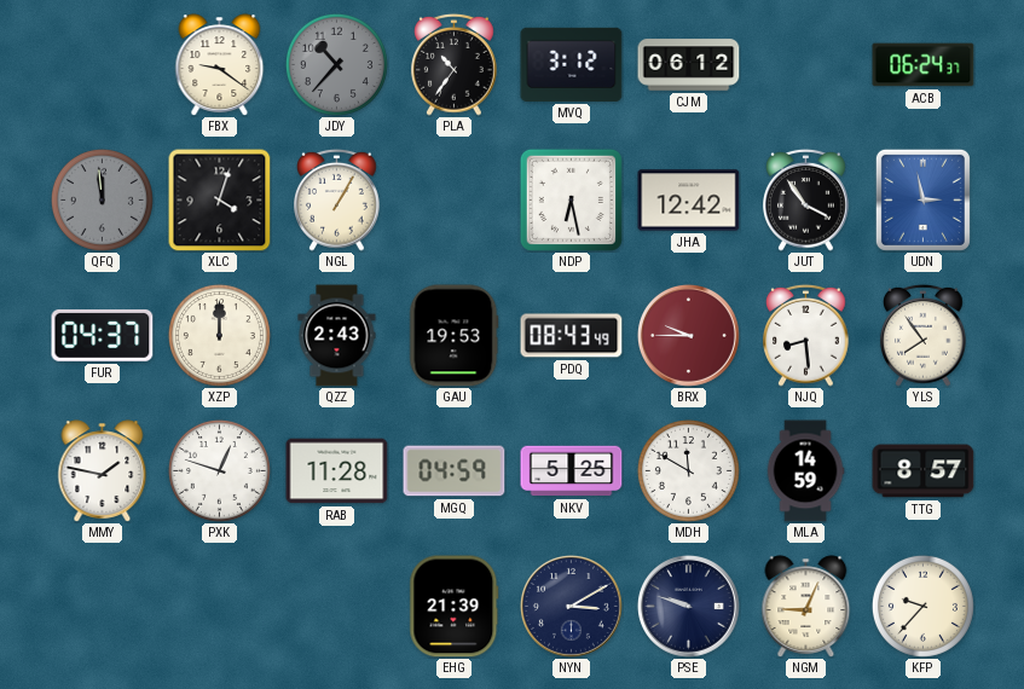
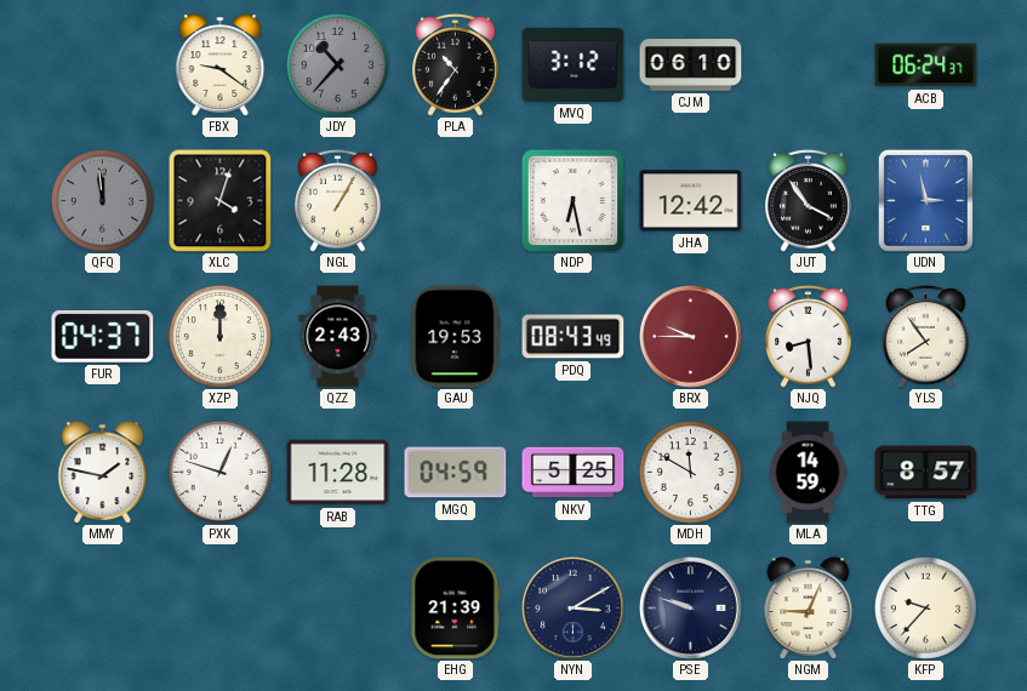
CJM: 06:12 -> 06:10
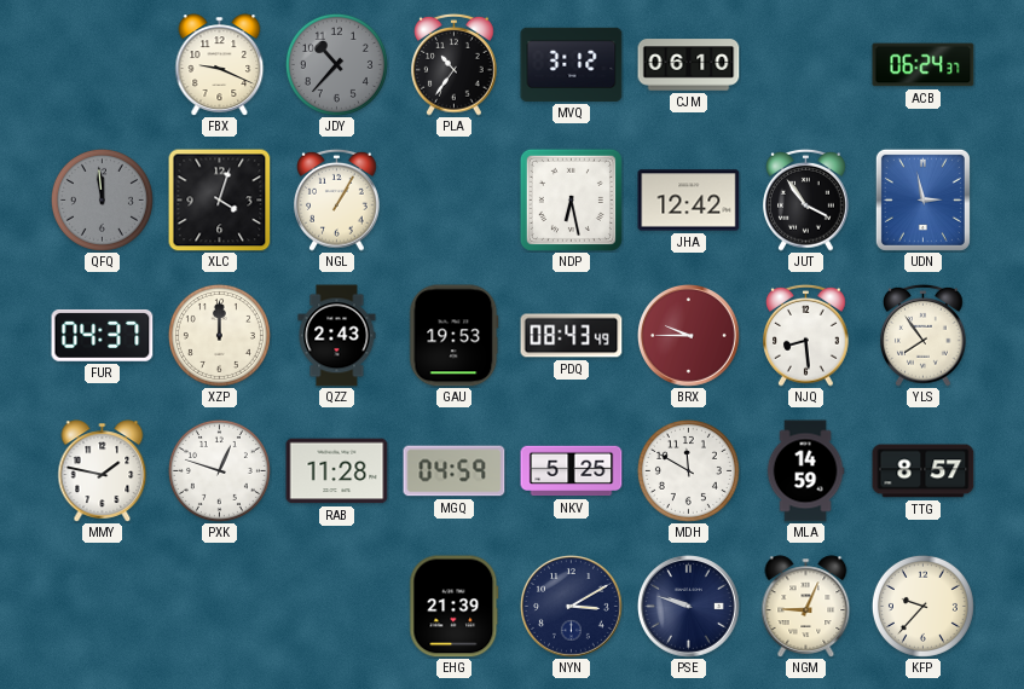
FBX: 9:21 -> 9:19
